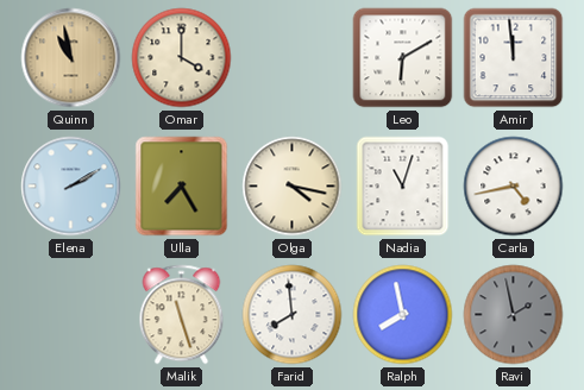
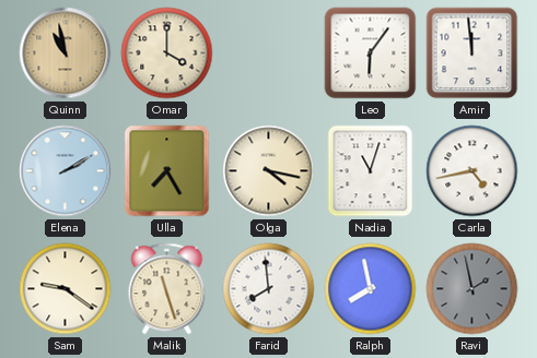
Leo: 6:10 -> 6:06
Sam: none -> 9:21
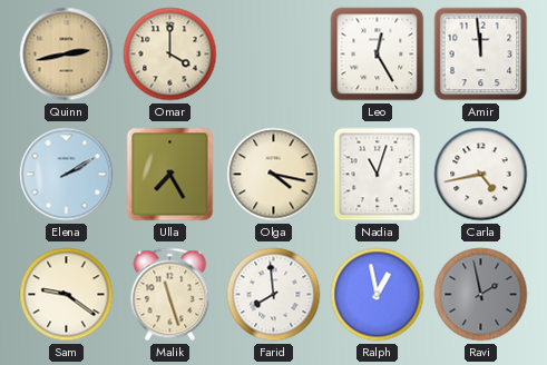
Quinn: 10:58 -> 2:43
Leo: 6:06 -> 12:25
Ralph: 7:58 -> 12:58
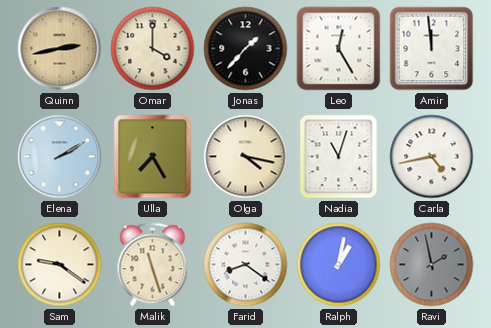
Jonas: none -> 1:37
Farid: 7:59 -> 8:21
Ralph: 12:58 -> 1:02
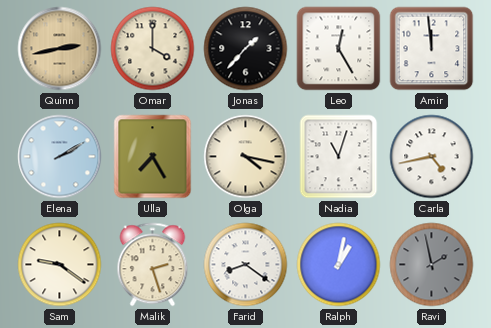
Malik: 11:27 -> 2:27
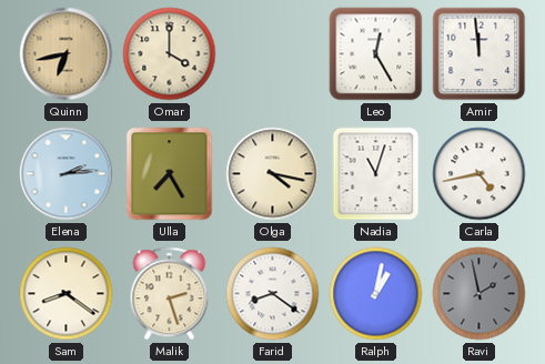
Quinn: 2:43 -> 6:43
Jonas: 1:37 -> none
Elena: 2:10 -> 2:14
Sam: 9:21 -> 8:21
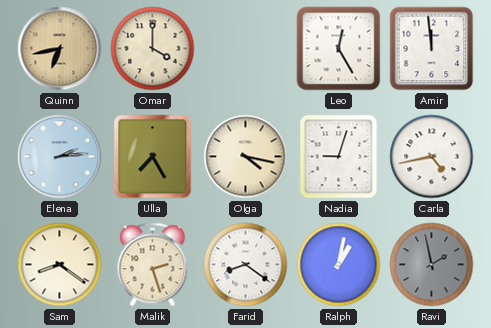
Nadia: 11:03 -> 9:03
